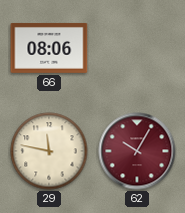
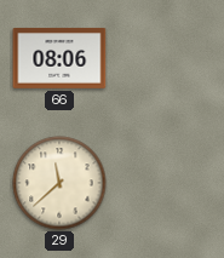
29: 11:47 -> 11:38
62: 10:05 -> none
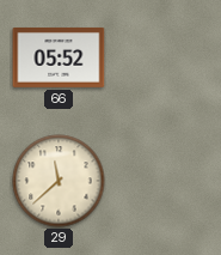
66: 08:06 -> 05:52
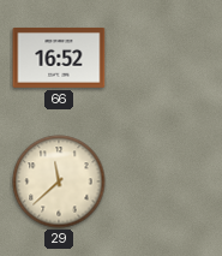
66: 05:52 -> 16:52
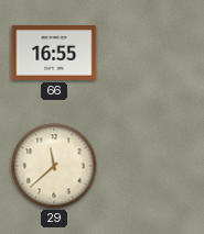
66: 16:52 -> 16:55
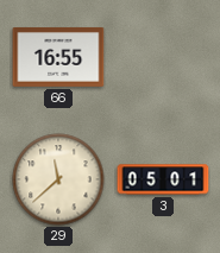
3: none -> 05:01
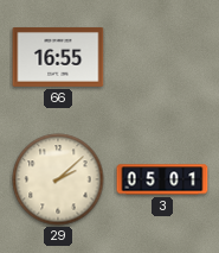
29: 11:38 -> 2:08
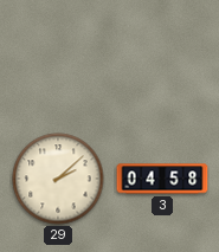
66: 16:55 -> none
3: 05:01 -> 04:58
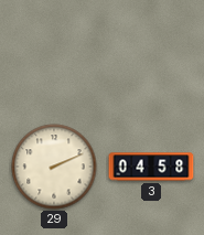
29: 2:08 -> 2:11
